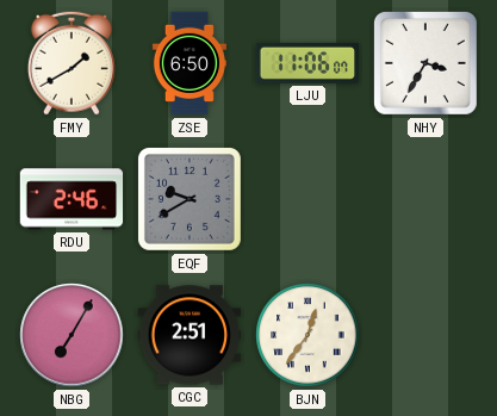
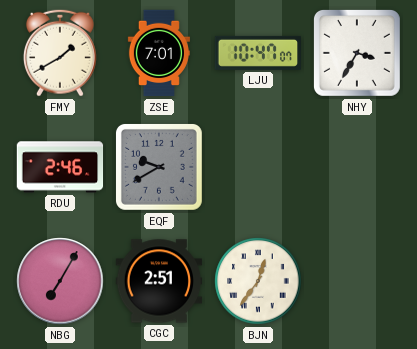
ZSE: 6:50 -> 7:01
LJU: 11:06 -> 10:47
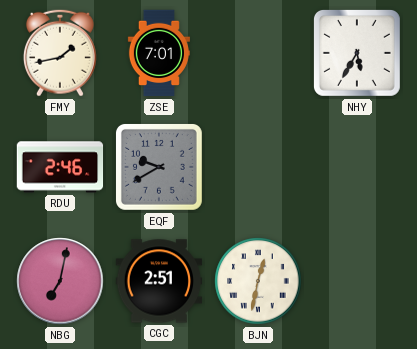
FMY: 1:40 -> 1:43
LJU: 10:47 -> none
NHY: 3:35 -> 5:35
NBG: 7:05 -> 7:02
BJN: 12:36 -> 12:32
